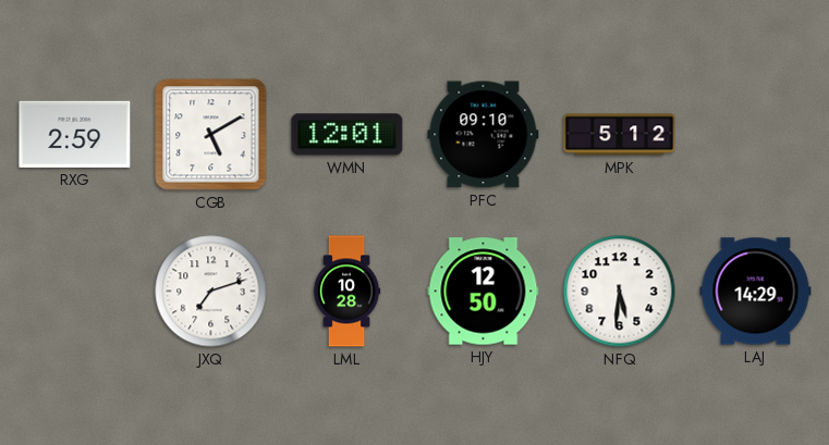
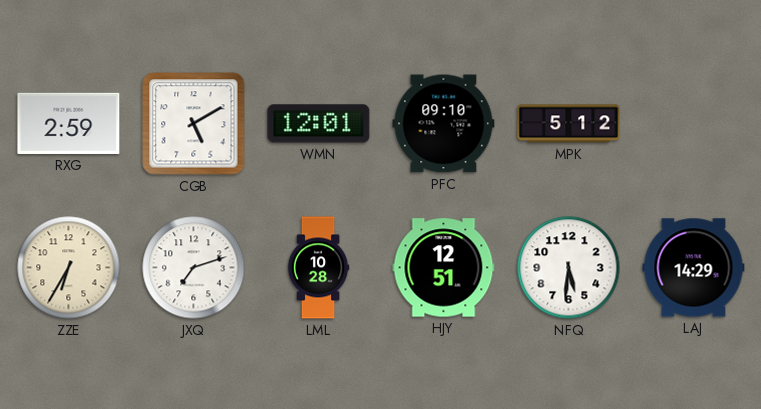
ZZE: none -> 6:35
HJY: 12:50 -> 12:51
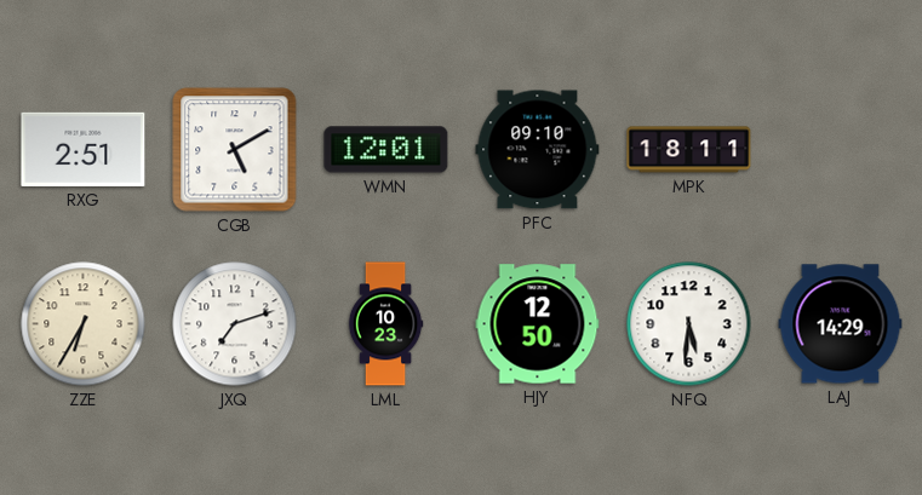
RXG: 2:59 -> 2:51
MPK: 5:12 -> 18:11
LML: 10:28 -> 10:23
HJY: 12:51 -> 12:50
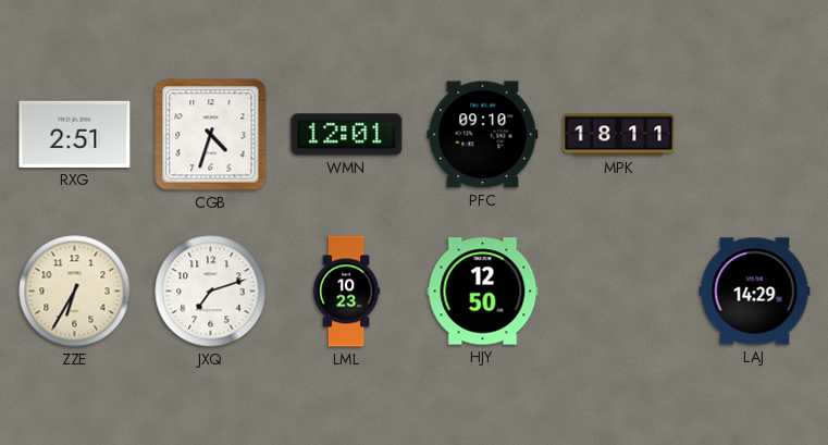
CGB: 5:10 -> 4:33
NFQ: 5:31 -> none
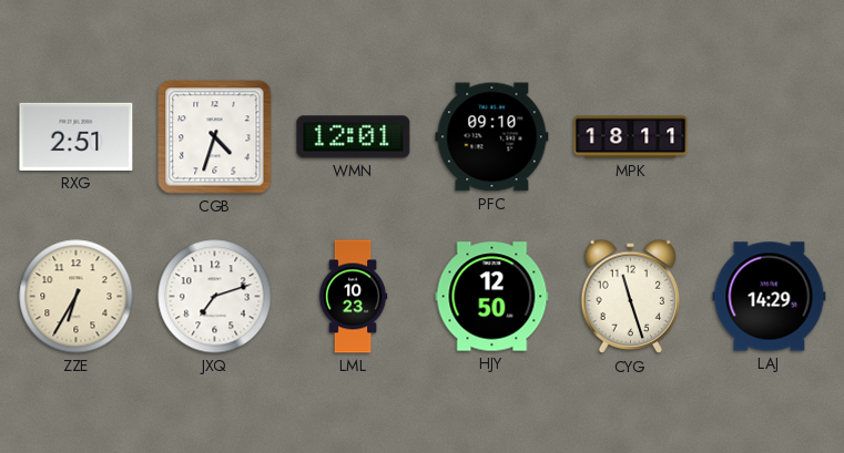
CYG: none -> 11:27
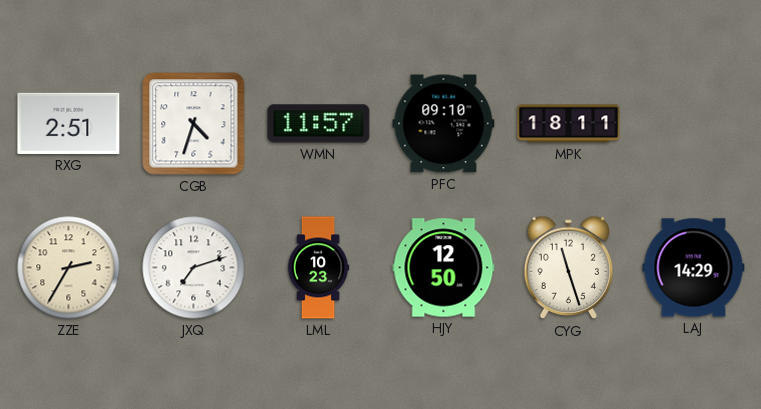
WMN: 12:01 -> 11:57
ZZE: 6:35 -> 2:35
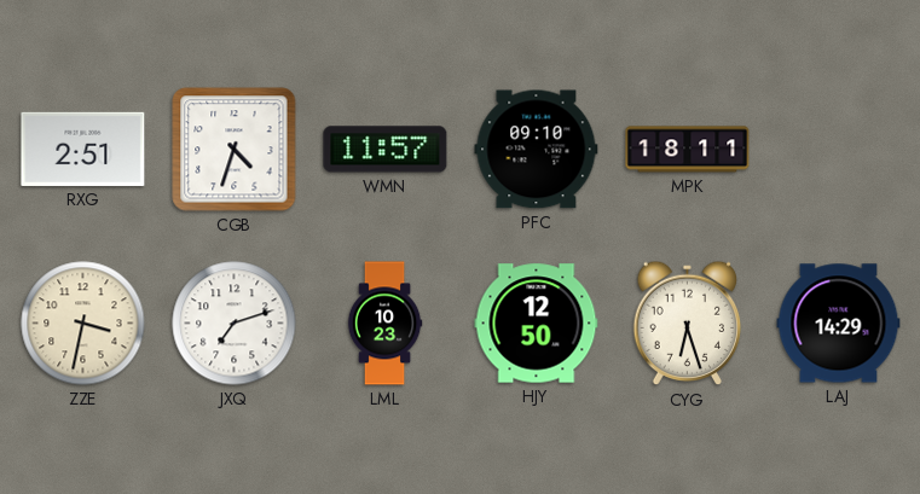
ZZE: 2:35 -> 3:32
CYG: 11:27 -> 6:27
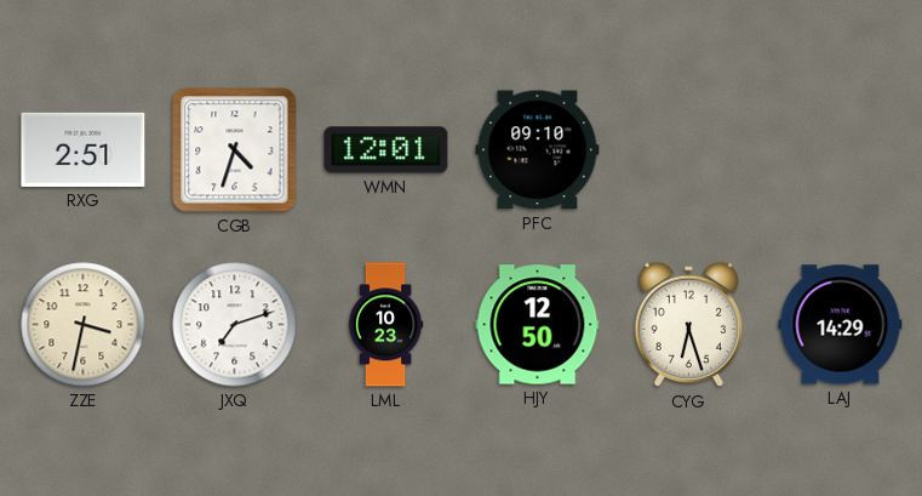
WMN: 11:57 -> 12:01
MPK: 18:11 -> none
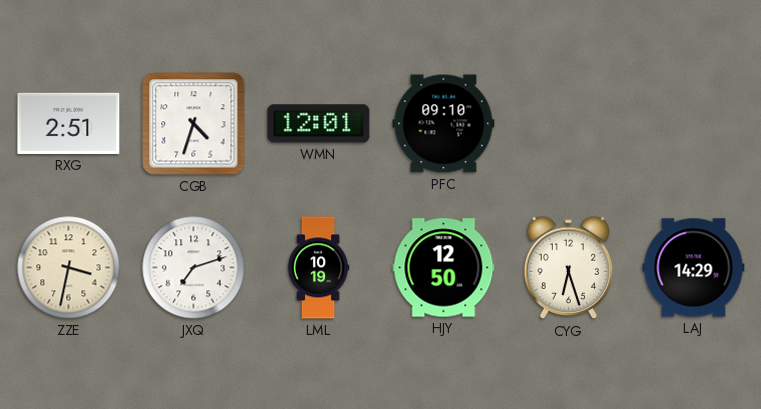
LML: 10:23 -> 10:19
